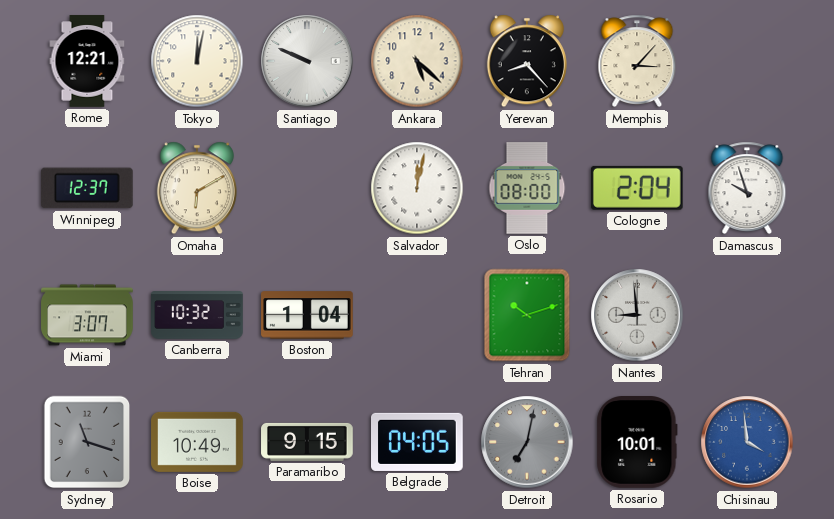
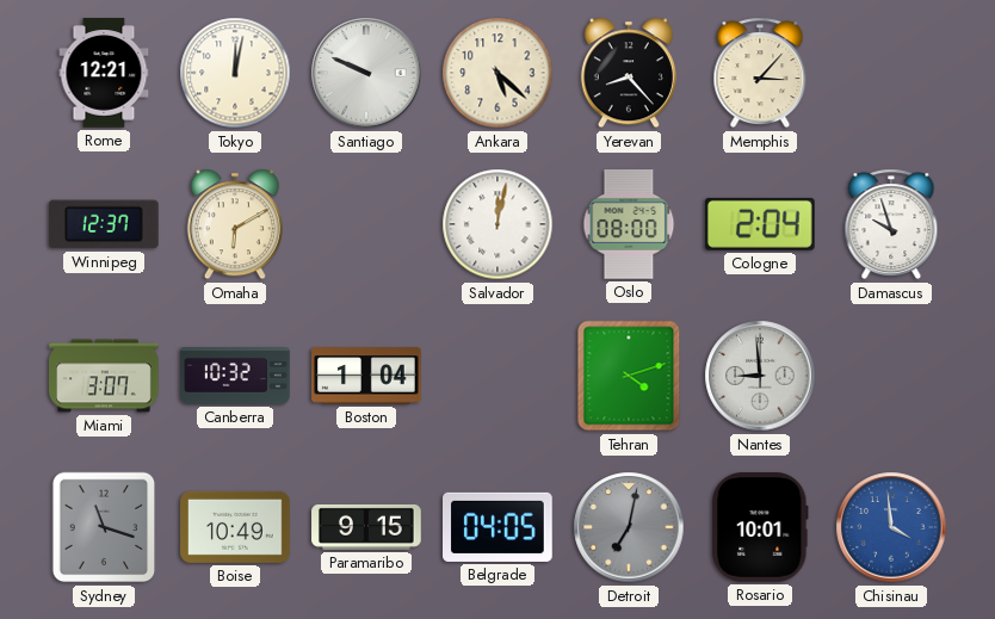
Tehran: 10:12 -> 4:12
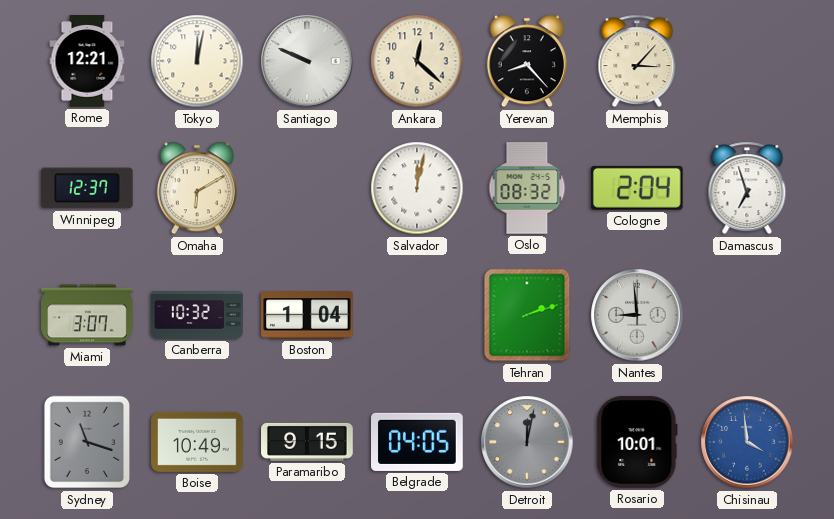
Ankara: 5:22 -> 12:22
Oslo: 08:00 -> 08:32
Damascus: 9:57 -> 6:57
Tehran: 4:12 -> 2:12
Detroit: 7:02 -> 12:02
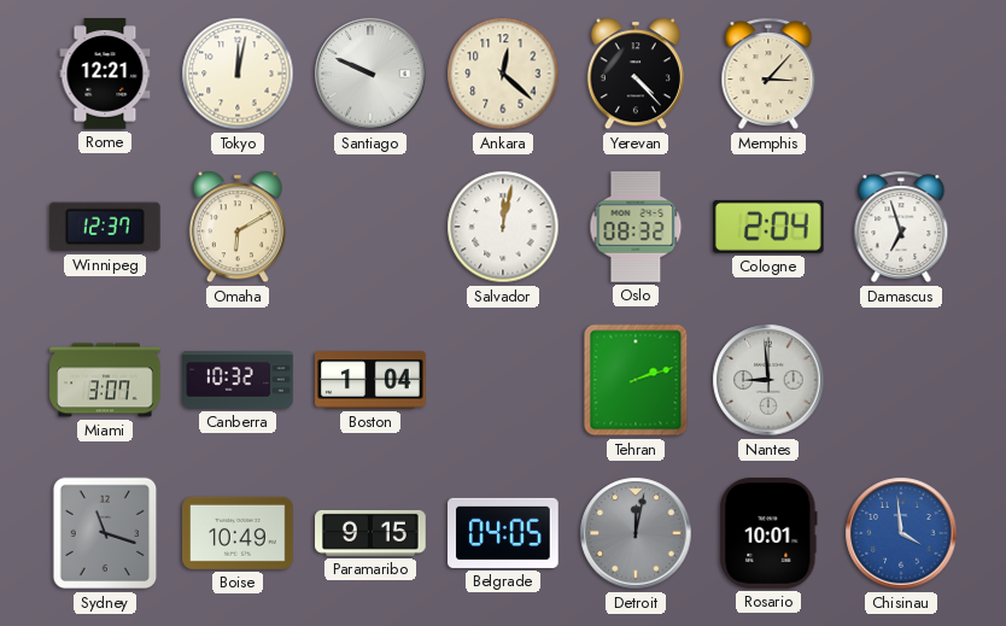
Yerevan: 8:23 -> 4:23
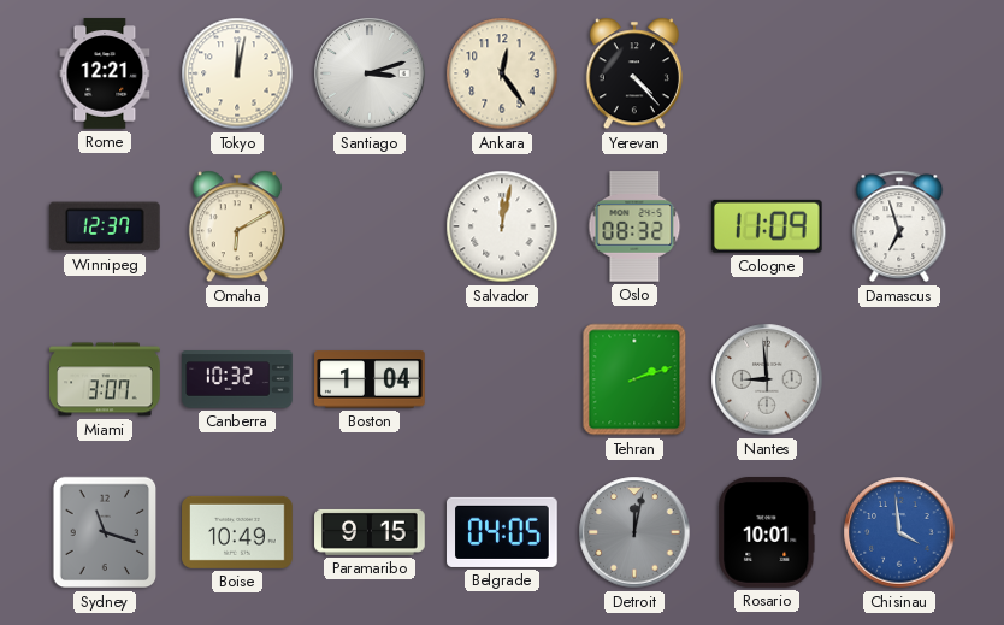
Santiago: 9:49 -> 3:12
Ankara: 12:22 -> 12:24
Memphis: 3:07 -> none
Cologne: 2:04 -> 11:09
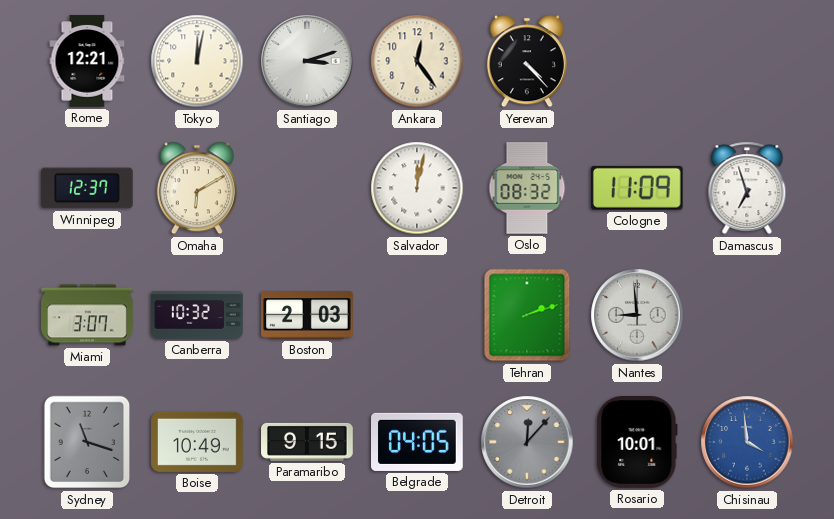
Boston: 1:04 -> 2:03
Detroit: 12:02 -> 12:07
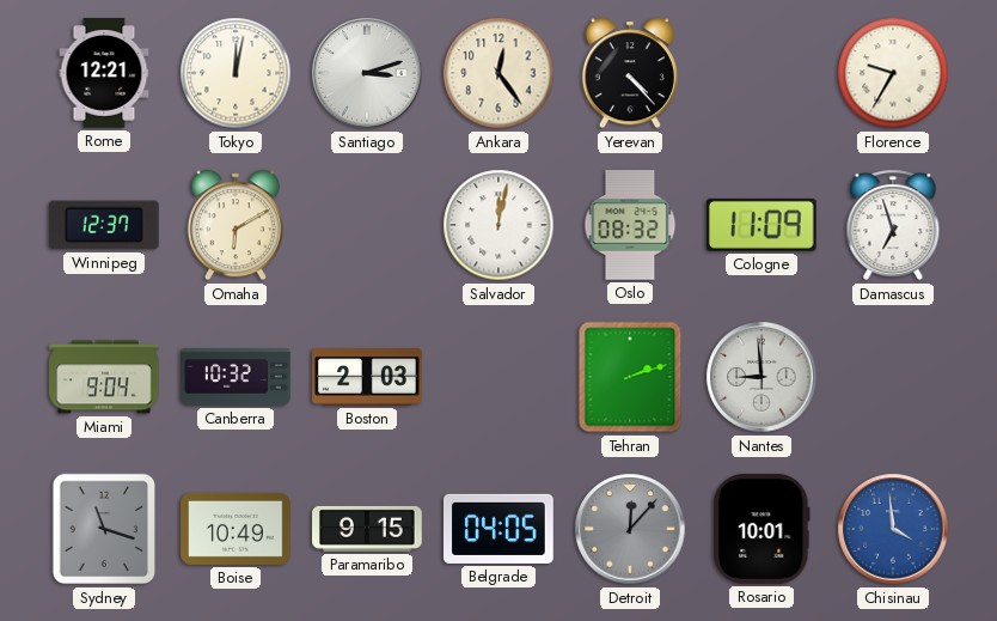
Florence: none -> 9:35
Miami: 3:07 -> 9:04
